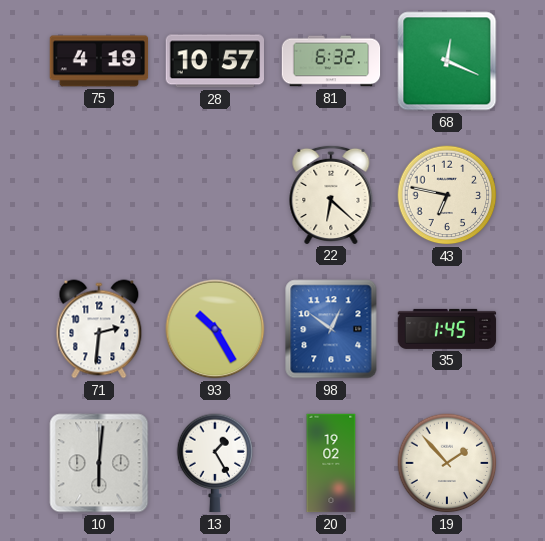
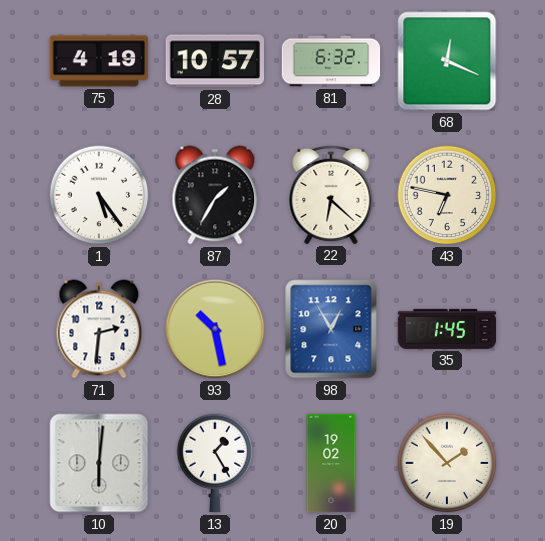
1: none -> 5:24
87: none -> 1:35
93: 10:25 -> 10:28
98: 12:51 -> 12:55
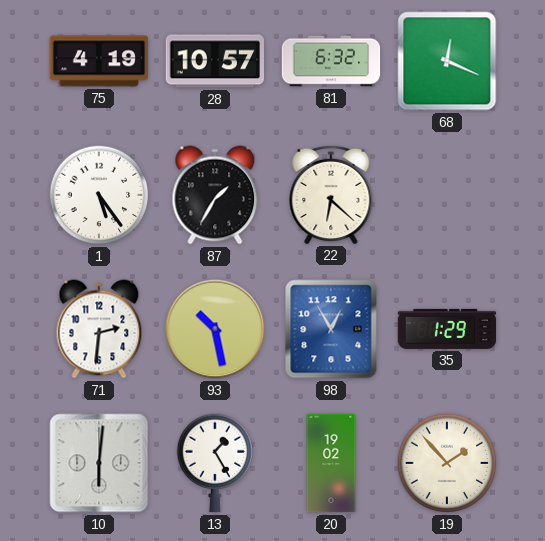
43: 6:47 -> none
35: 1:45 -> 1:29
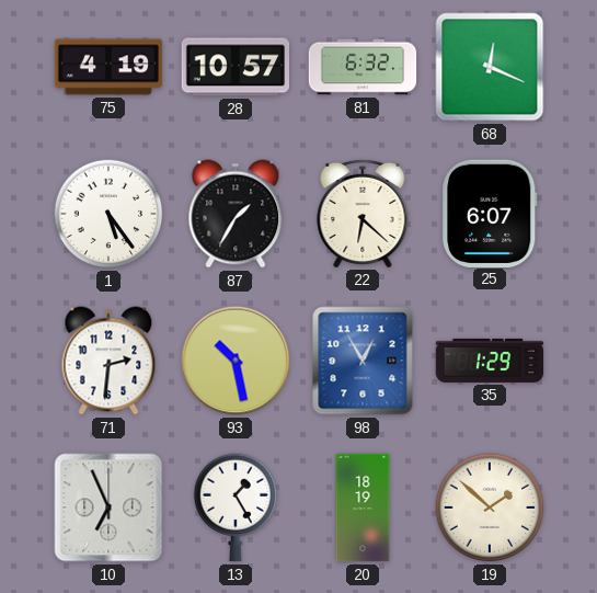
25: none -> 6:07
10: 6:01 -> 6:56
20: 19:02 -> 18:19
19: 1:53 -> 1:52
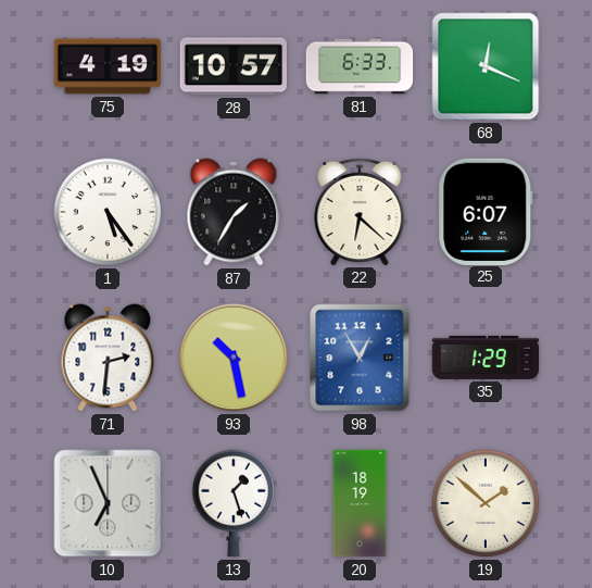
81: 6:32 -> 6:33
13: 1:25 -> 1:27
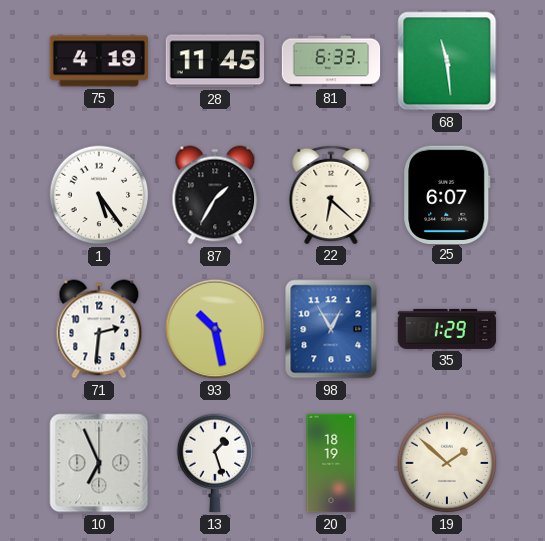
28: 10:57 -> 11:45
68: 12:19 -> 11:29
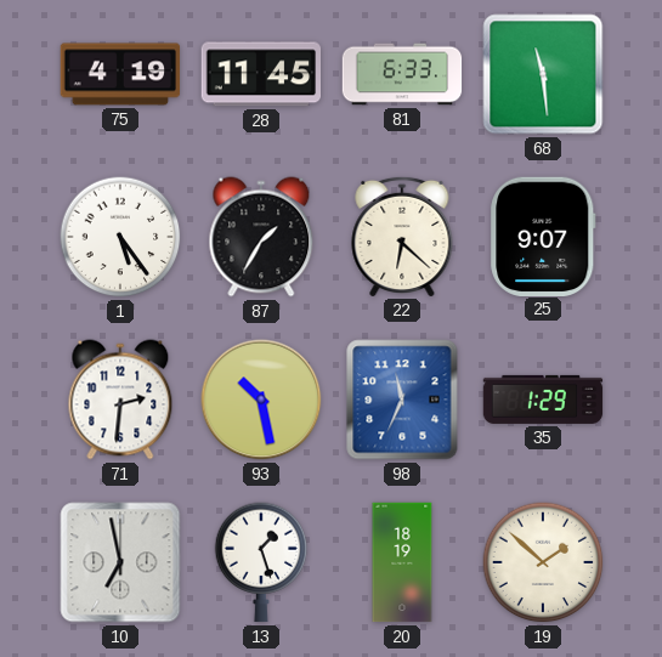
25: 6:07 -> 9:07
98: 12:55 -> 11:34
10: 6:56 -> 6:58
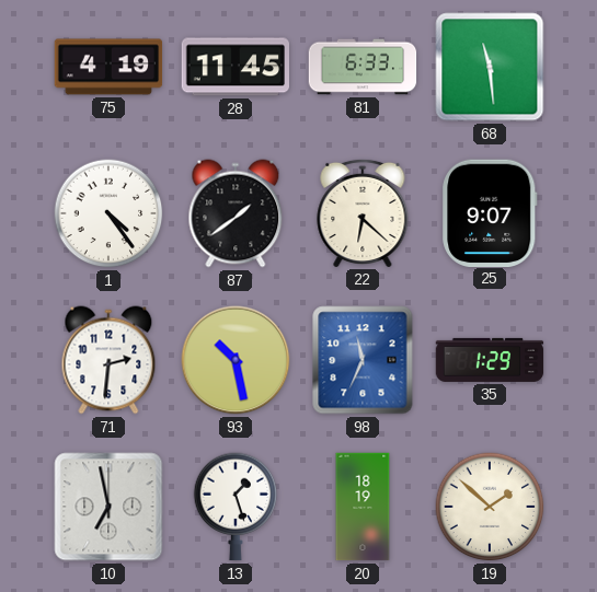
1: 5:24 -> 4:24
87: 1:35 -> 1:39
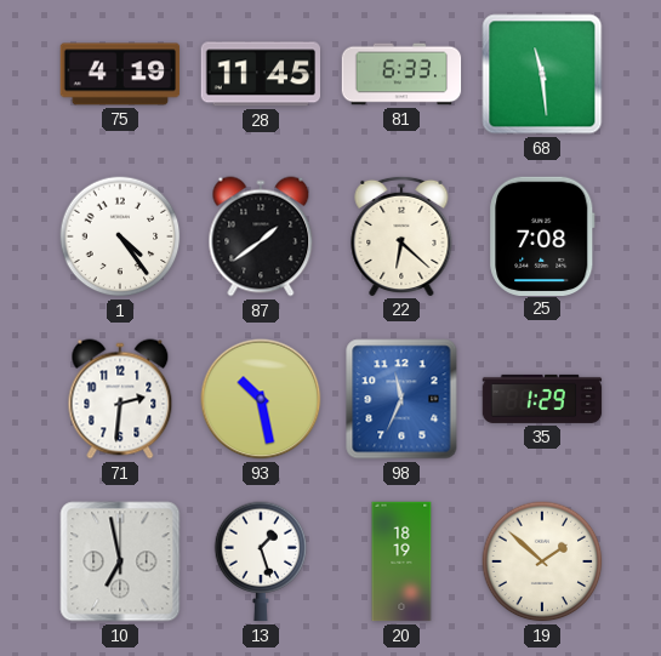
25: 9:07 -> 7:08
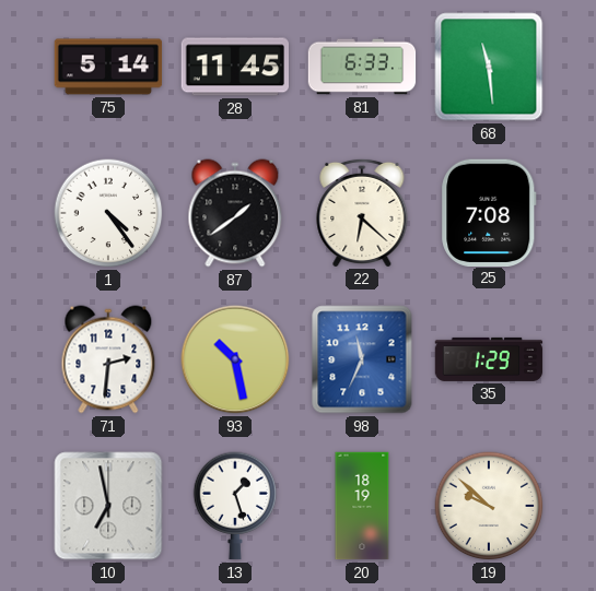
75: 4:19 -> 5:14
19: 1:52 -> 9:52
